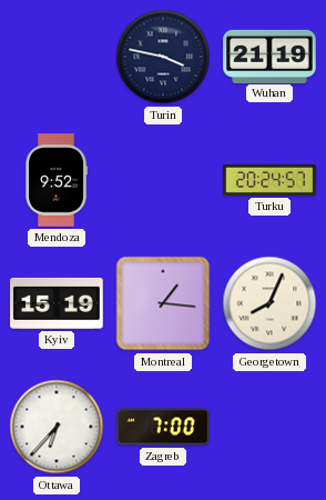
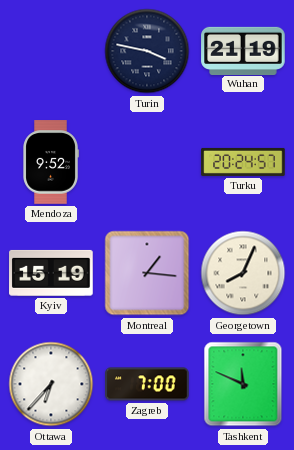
Tashkent: none -> 11:49
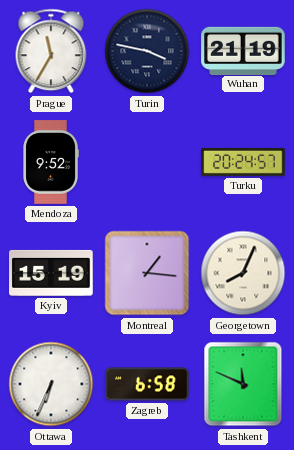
Prague: none -> 11:35
Ottawa: 6:37 -> 6:34
Zagreb: 7:00 -> 6:58
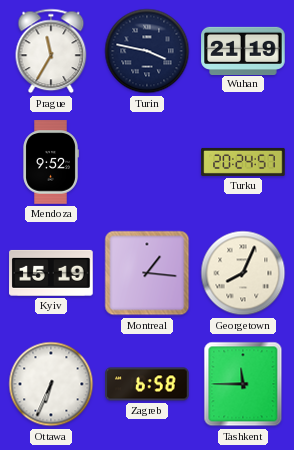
Tashkent: 11:49 -> 11:45
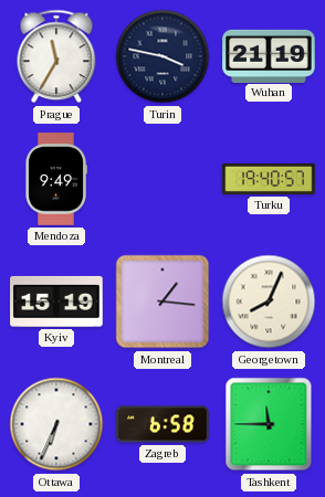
Mendoza: 9:52 -> 9:49
Turku: 20:24 -> 19:40
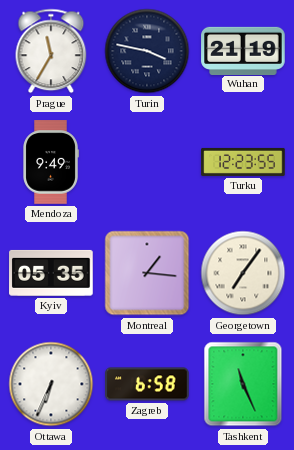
Turku: 19:40 -> 12:23
Kyiv: 15:19 -> 05:35
Georgetown: 8:04 -> 7:06
Tashkent: 11:45 -> 11:26
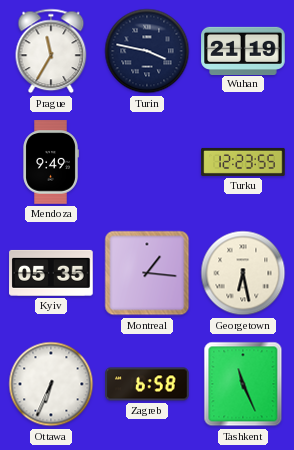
Georgetown: 7:06 -> 6:28
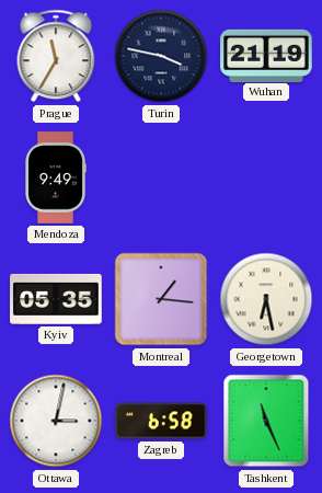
Turku: 12:23 -> none
Ottawa: 6:34 -> 3:02
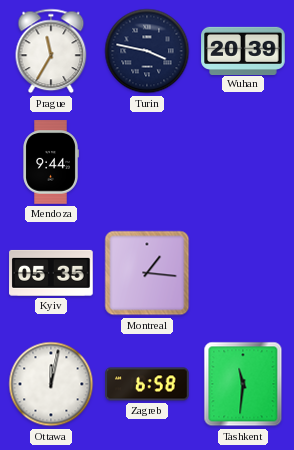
Wuhan: 21:19 -> 20:39
Mendoza: 9:49 -> 9:44
Georgetown: 6:28 -> none
Ottawa: 3:02 -> 12:02
Tashkent: 11:26 -> 11:31
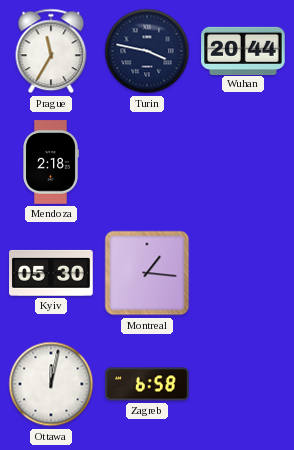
Wuhan: 20:39 -> 20:44
Mendoza: 9:44 -> 2:18
Kyiv: 05:35 -> 05:30
Tashkent: 11:31 -> none
